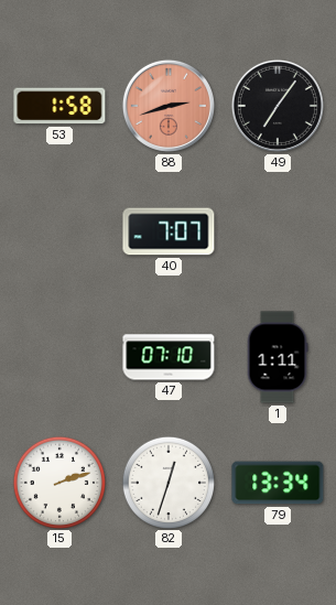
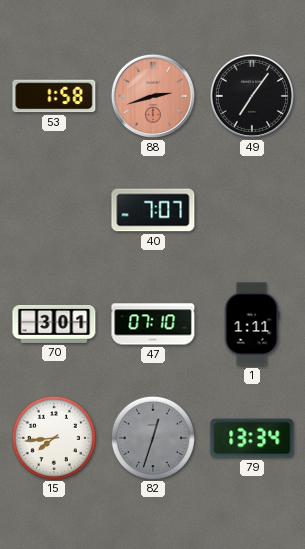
70: none -> 3:01
15: 2:12 -> 7:44
82 dial: white -> grey
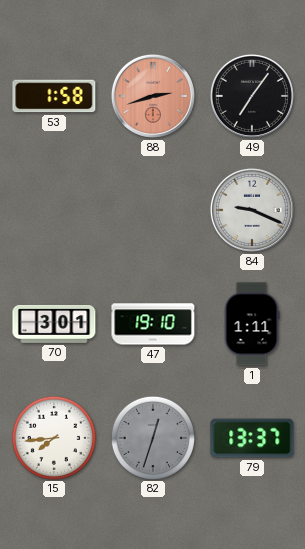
40: 7:07 -> none
84: none -> 9:19
47: 07:10 -> 19:10
79: 13:34 -> 13:37
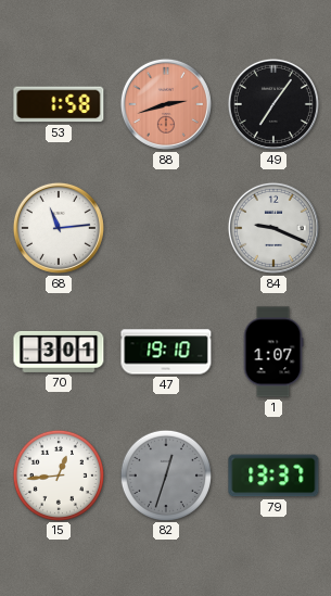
68: none -> 11:14
1: 1:11 -> 1:07
15: 7:44 -> 12:44
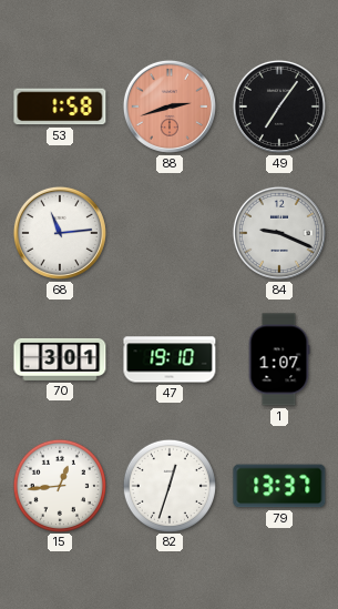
82 dial: grey -> white
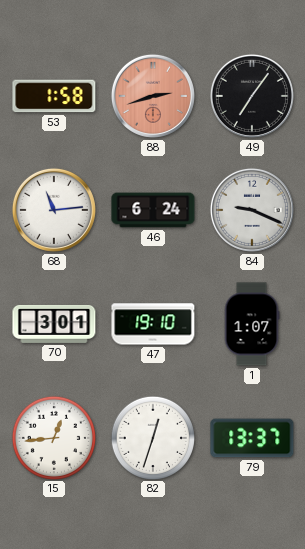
46: none -> 6:24
